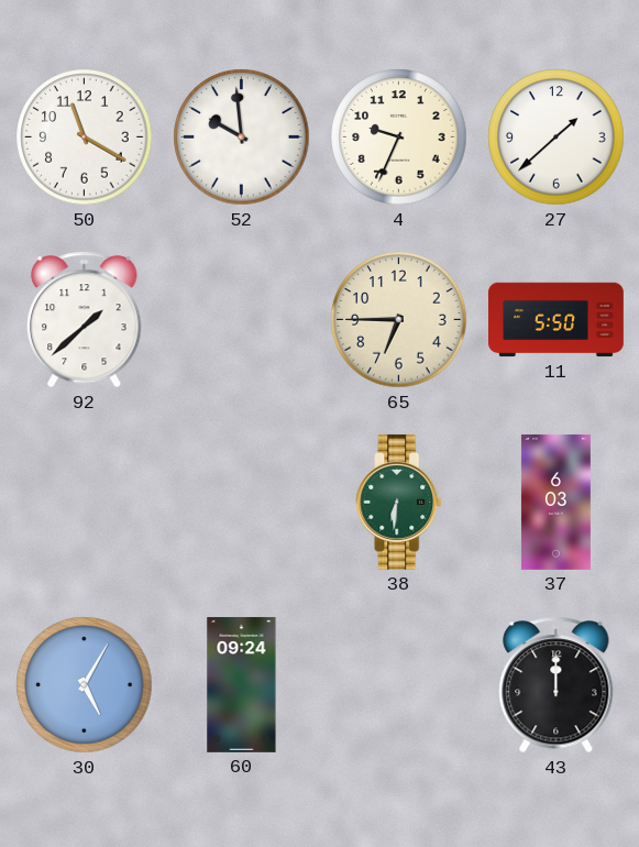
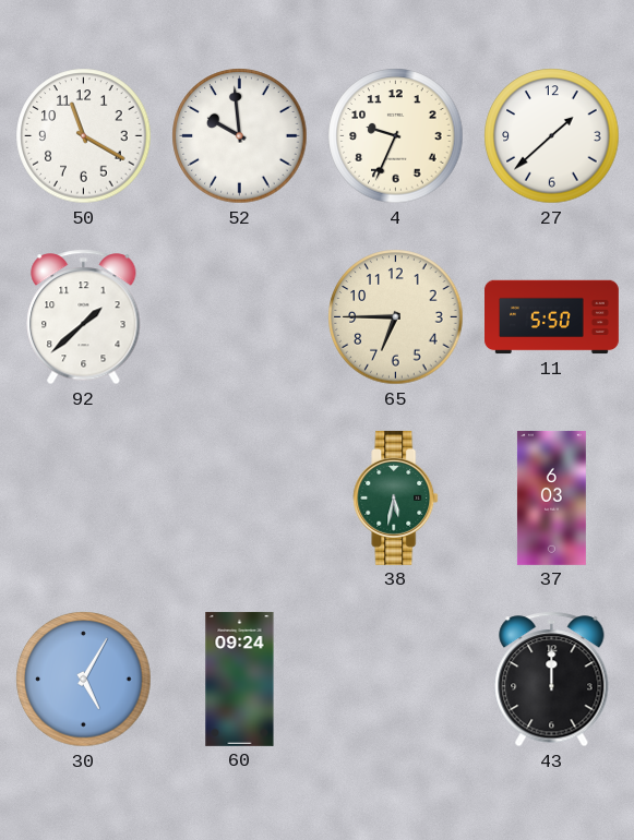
38: 6:31 -> 5:32
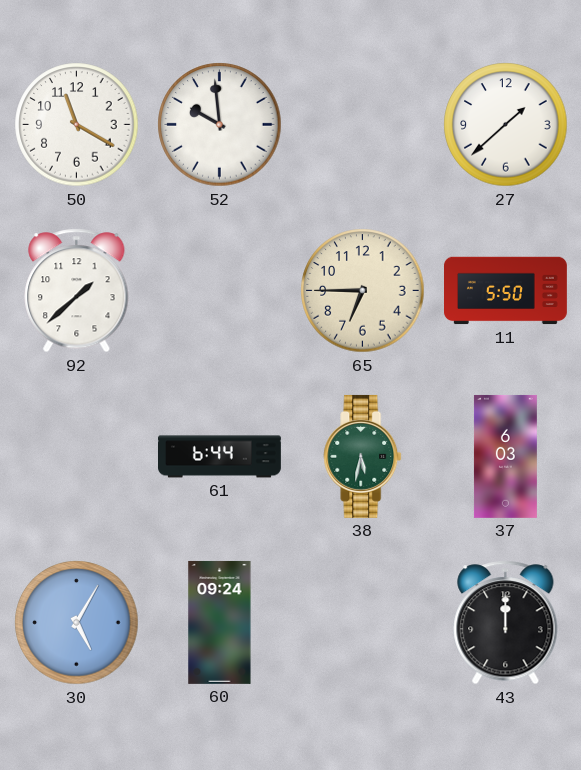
4: 9:34 -> none
61: none -> 6:44
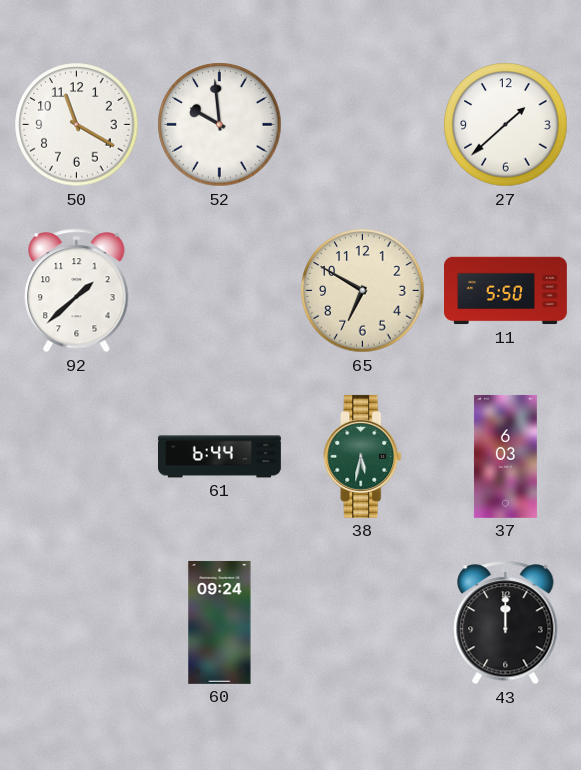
65: 6:45 -> 6:50
30: 5:05 -> none
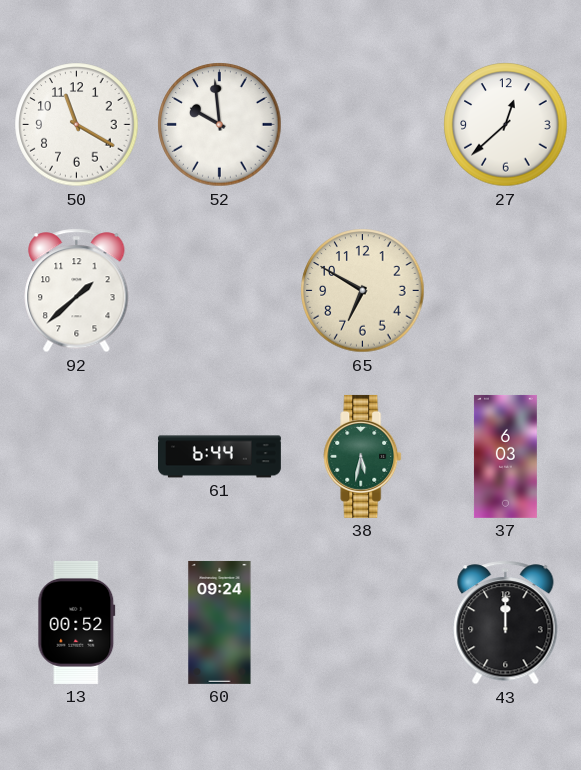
27: 1:38 -> 12:38
11: 5:50 -> none
13: none -> 00:52
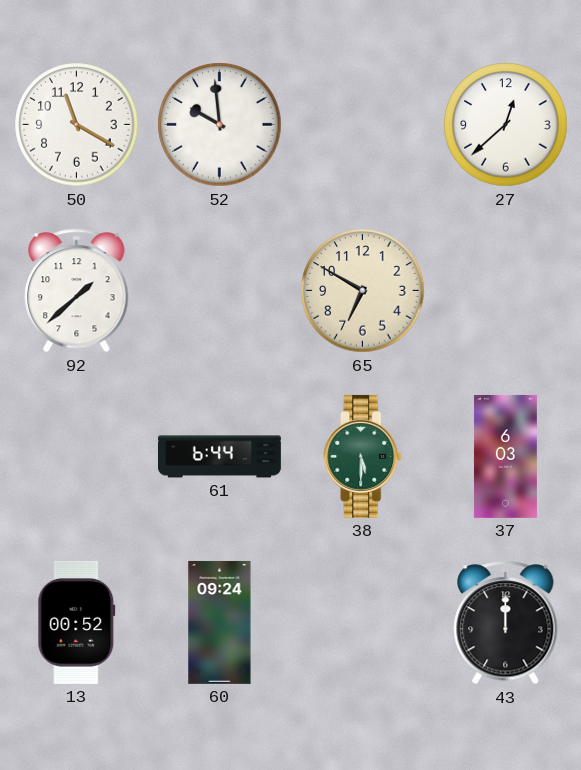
38: 5:32 -> 5:30
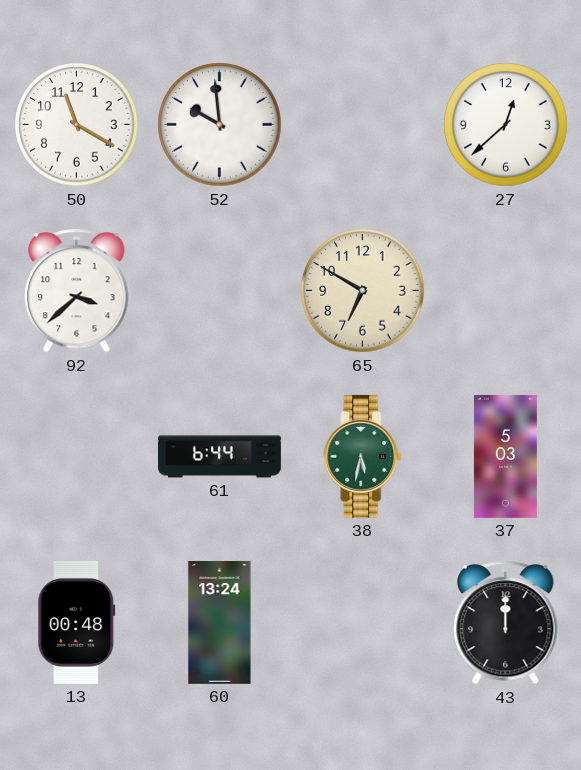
92: 1:38 -> 3:38
38: 5:30 -> 5:32
37: 6:03 -> 5:03
13: 00:52 -> 00:48
60: 09:24 -> 13:24
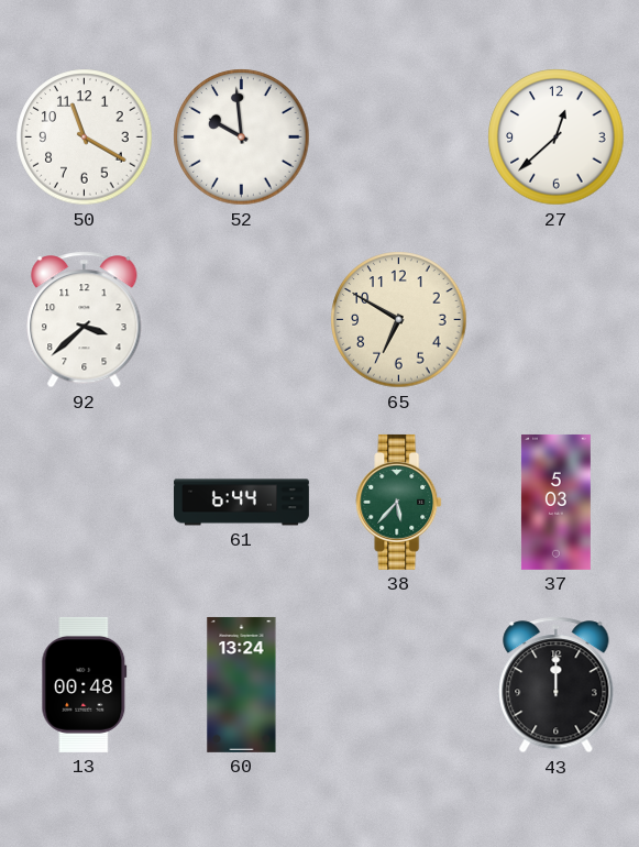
38: 5:32 -> 5:37
